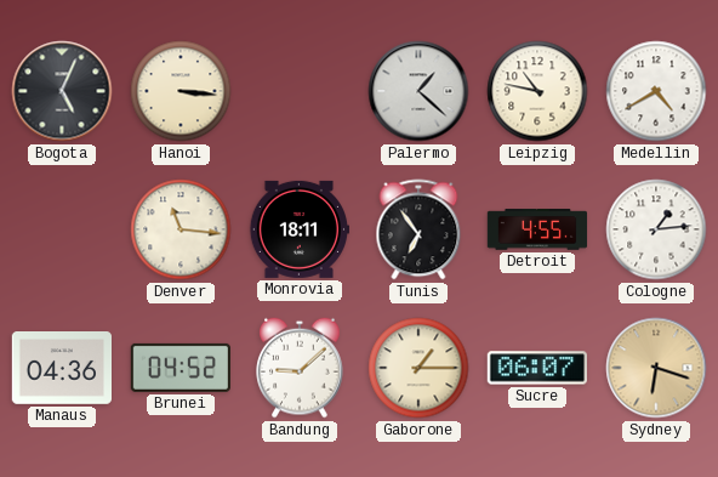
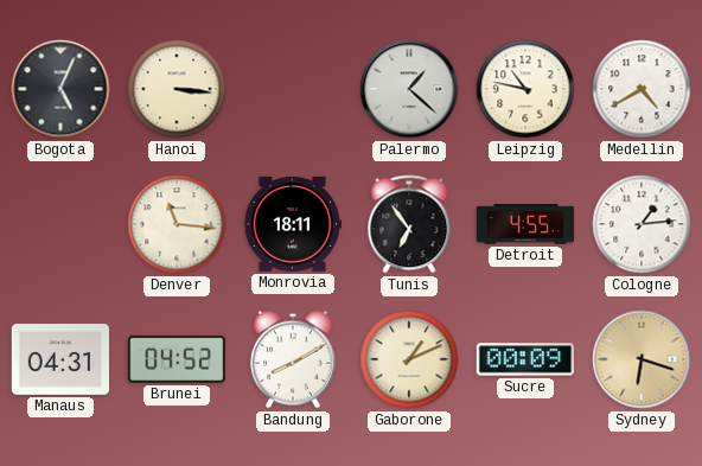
Manaus: 04:36 -> 04:31
Bandung: 9:08 -> 8:10
Gaborone: 1:15 -> 1:11
Sucre: 06:07 -> 00:09
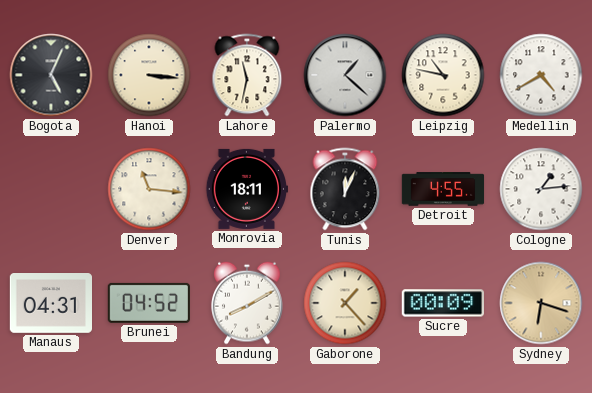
Lahore: none -> 11:32
Tunis: 6:54 -> 12:04
Gaborone: 1:11 -> 1:23
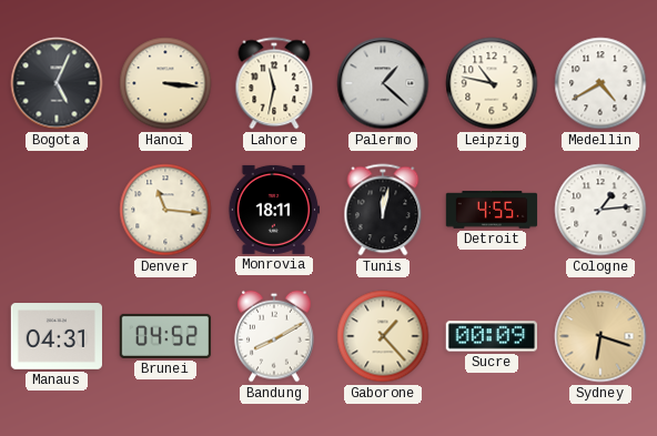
Tunis: 12:04 -> 12:02
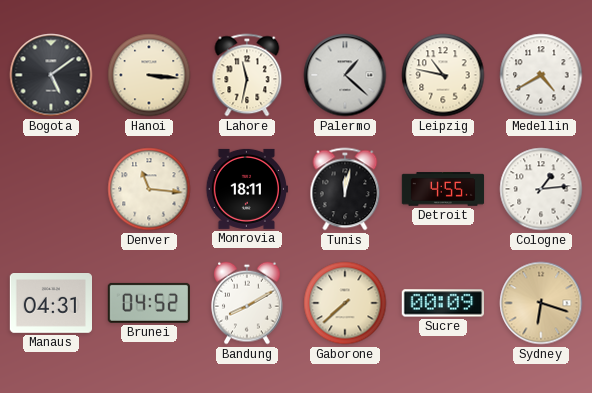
Bogota: 5:04 -> 5:09
Gaborone: 1:23 -> 7:38
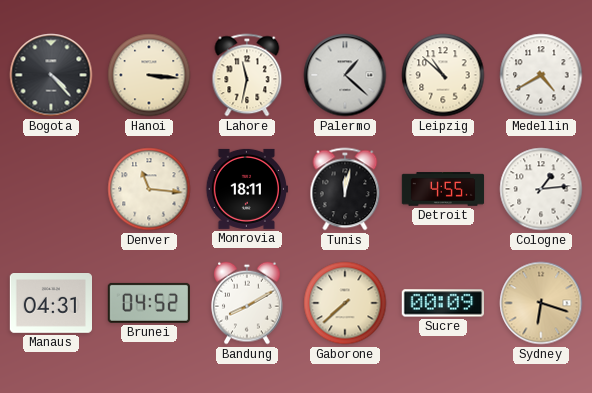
Bogota: 5:09 -> 4:23
Leipzig: 10:47 -> 10:52
